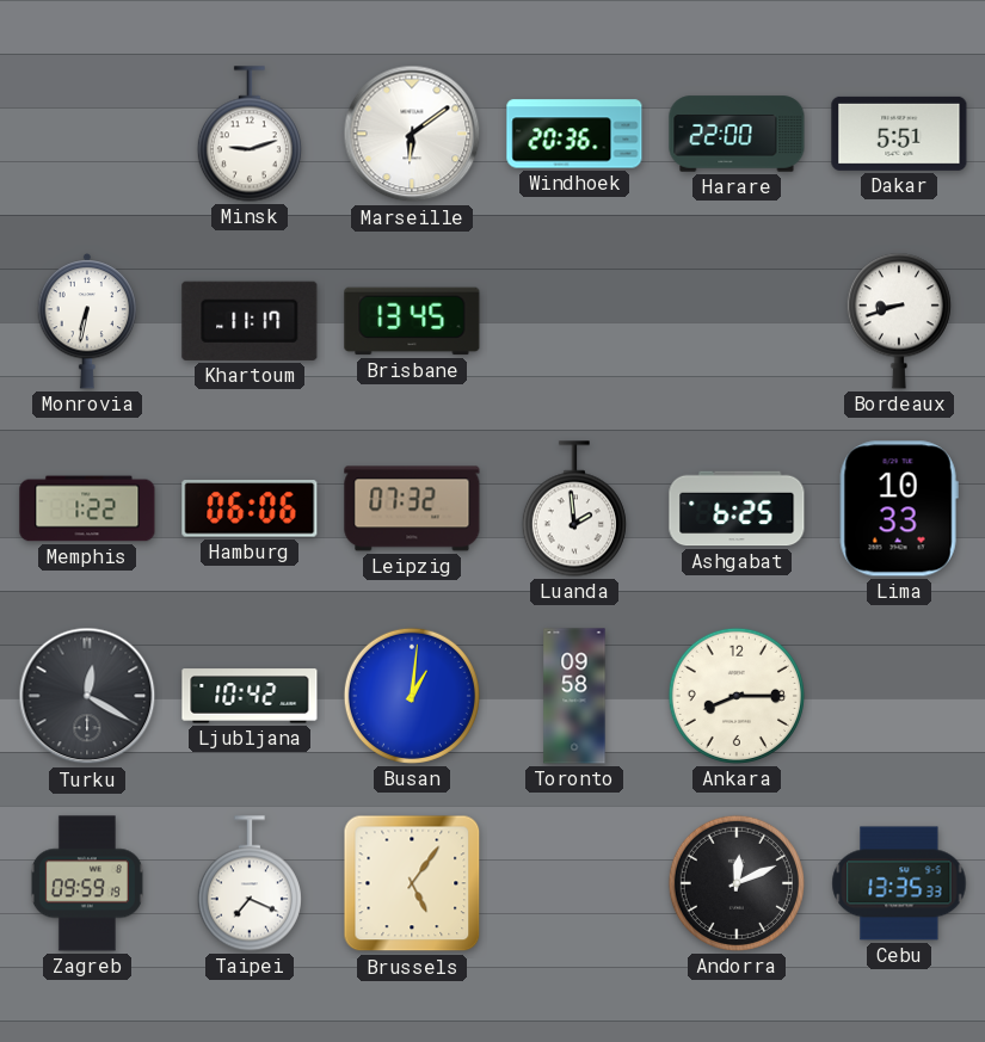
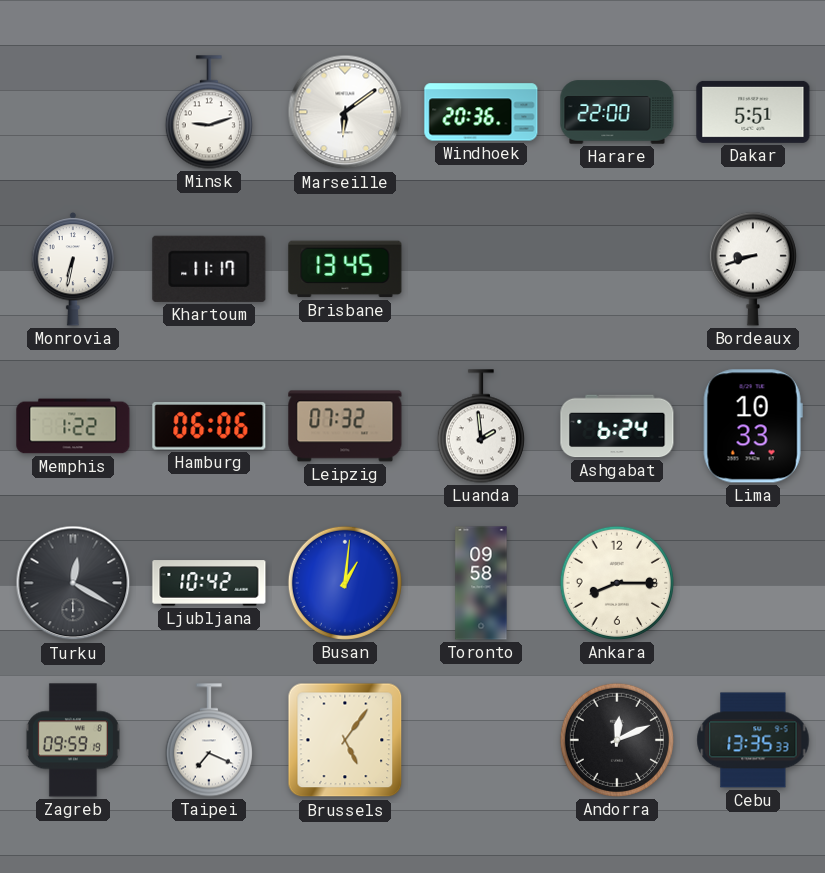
Ashgabat: 6:25 -> 6:24
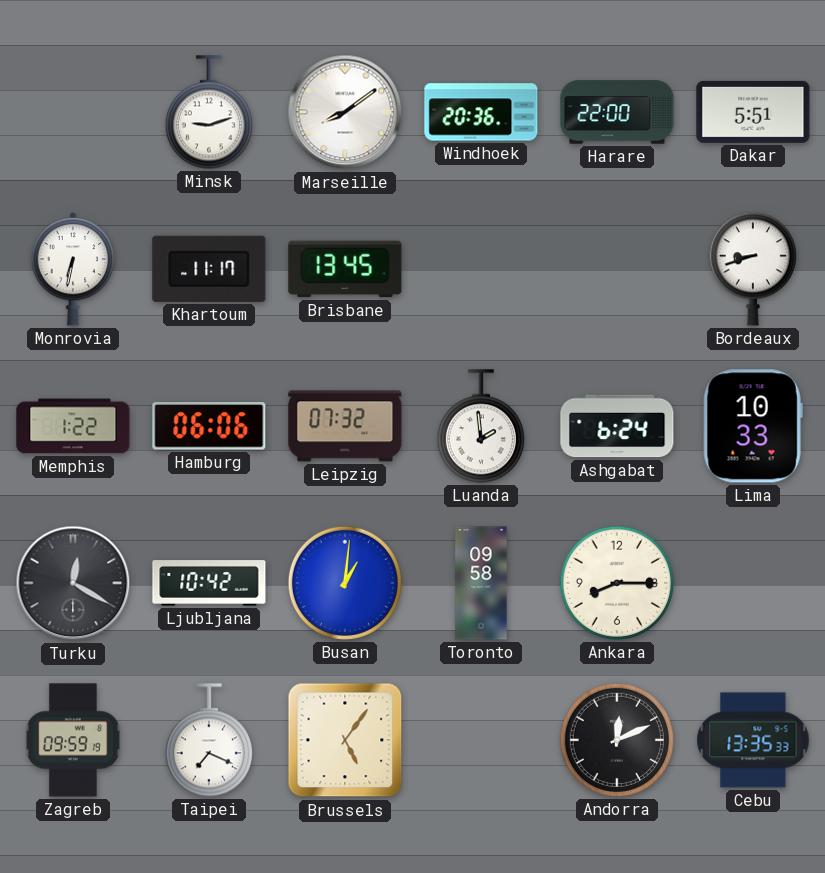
Marseille: 6:09 -> 8:09
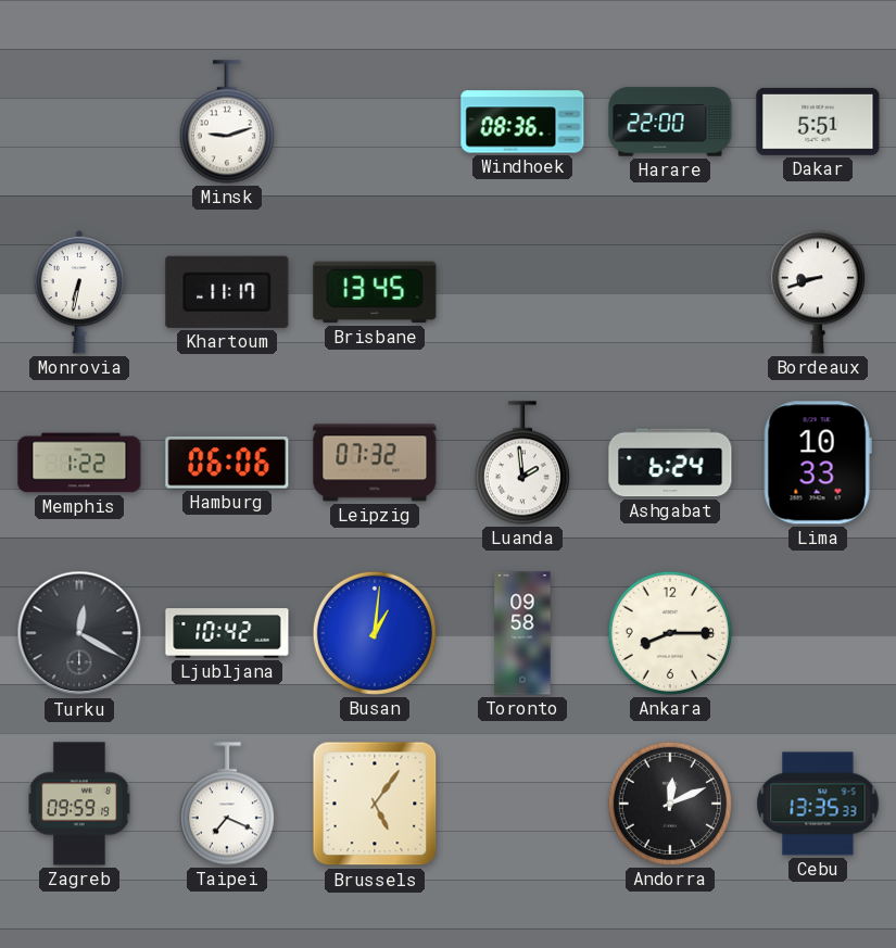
Marseille: 8:09 -> none
Windhoek: 20:36 -> 08:36
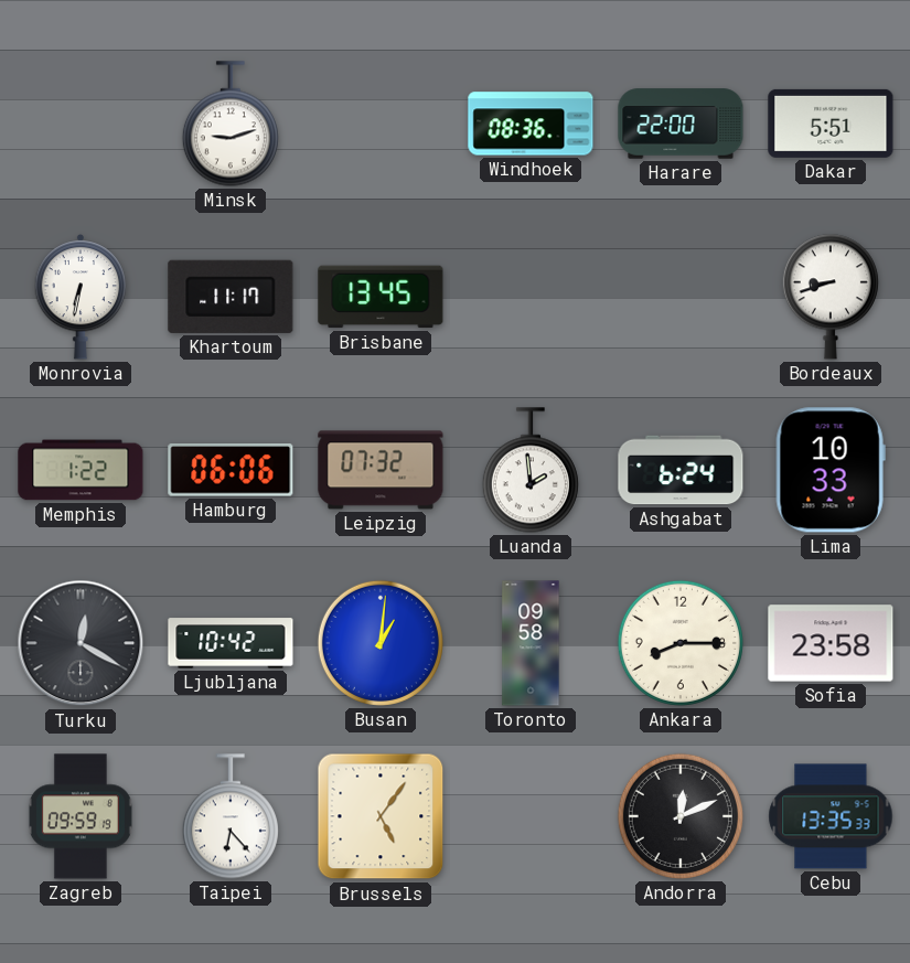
Sofia: none -> 23:58
Taipei: 7:19 -> 6:23
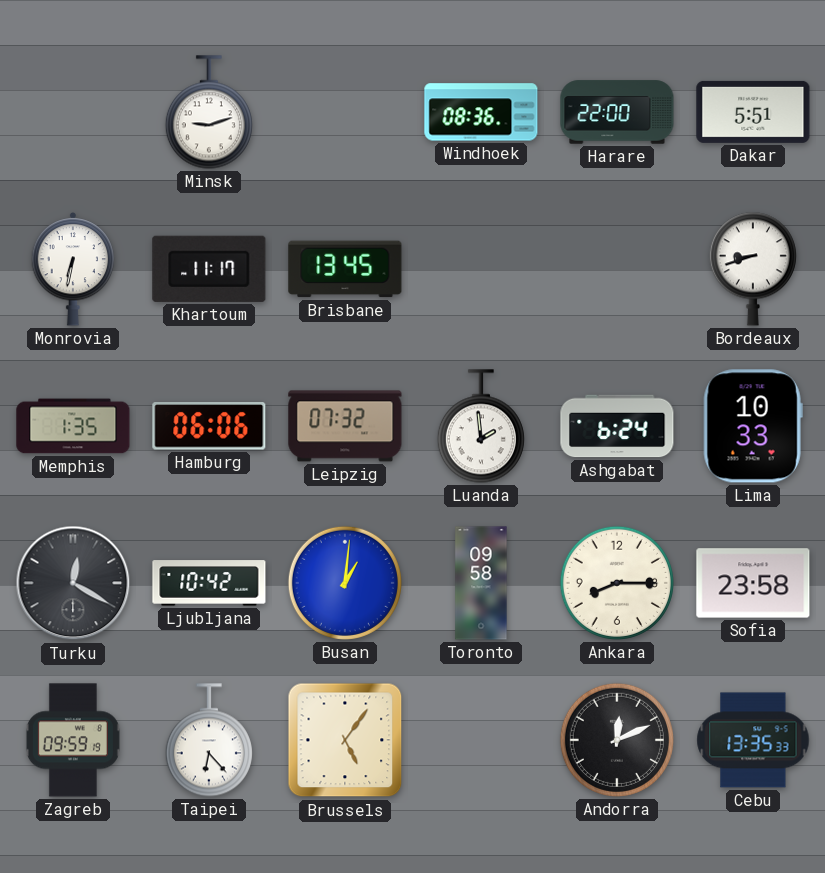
Memphis: 1:22 -> 1:35
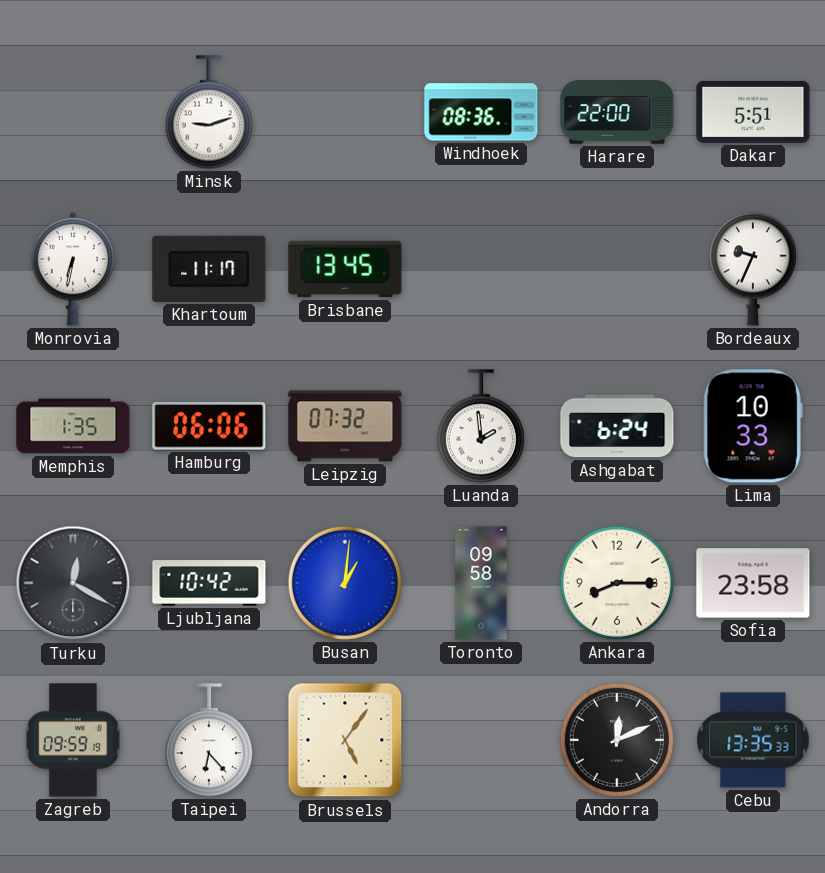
Bordeaux: 8:42 -> 9:34
